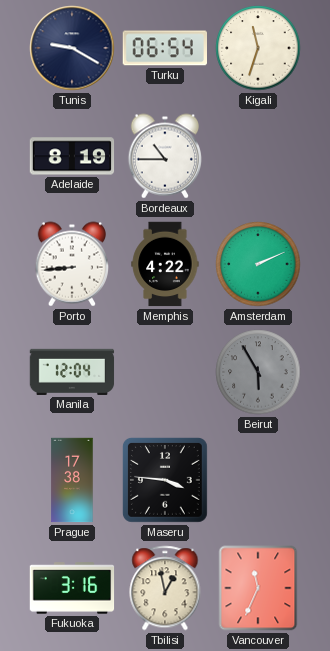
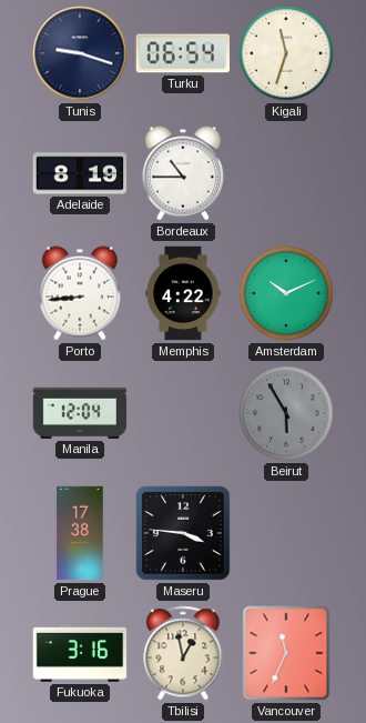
Tunis: 9:20 -> 9:18
Amsterdam: 2:11 -> 10:11
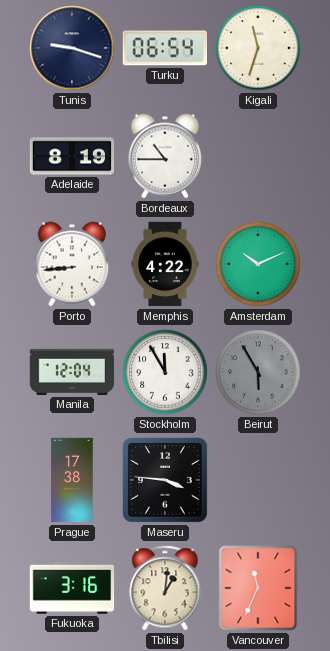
Stockholm: none -> 11:55
Tbilisi: 12:58 -> 1:01
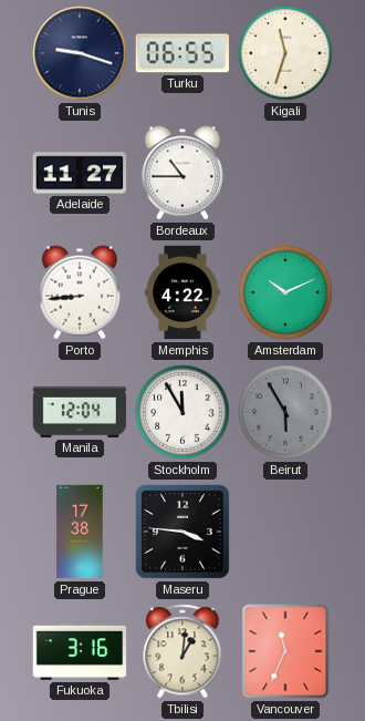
Turku: 06:54 -> 06:55
Adelaide: 8:19 -> 11:27
